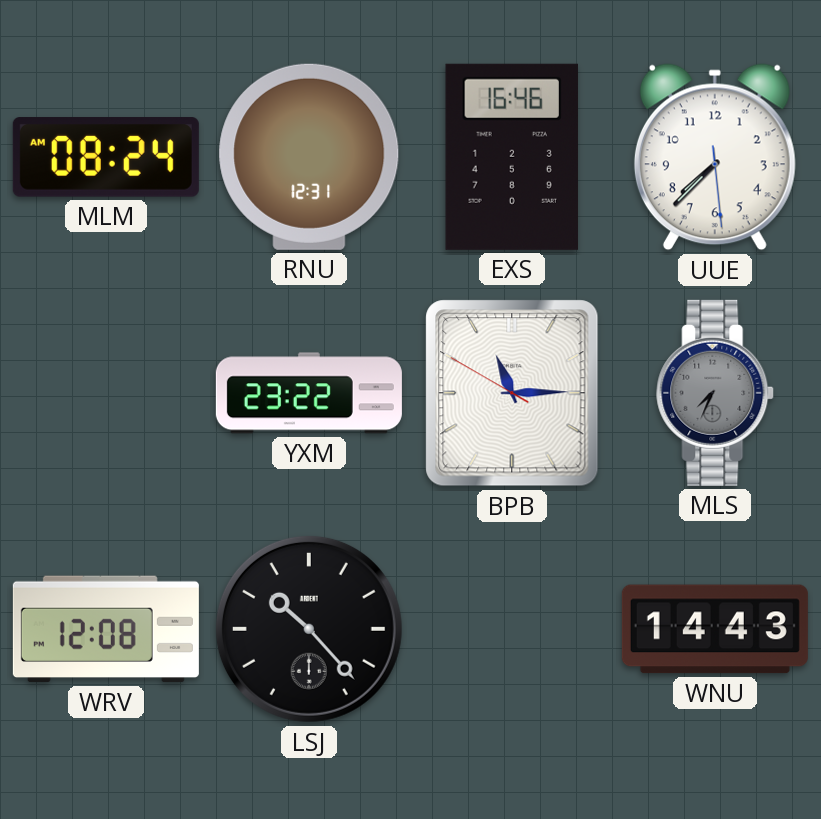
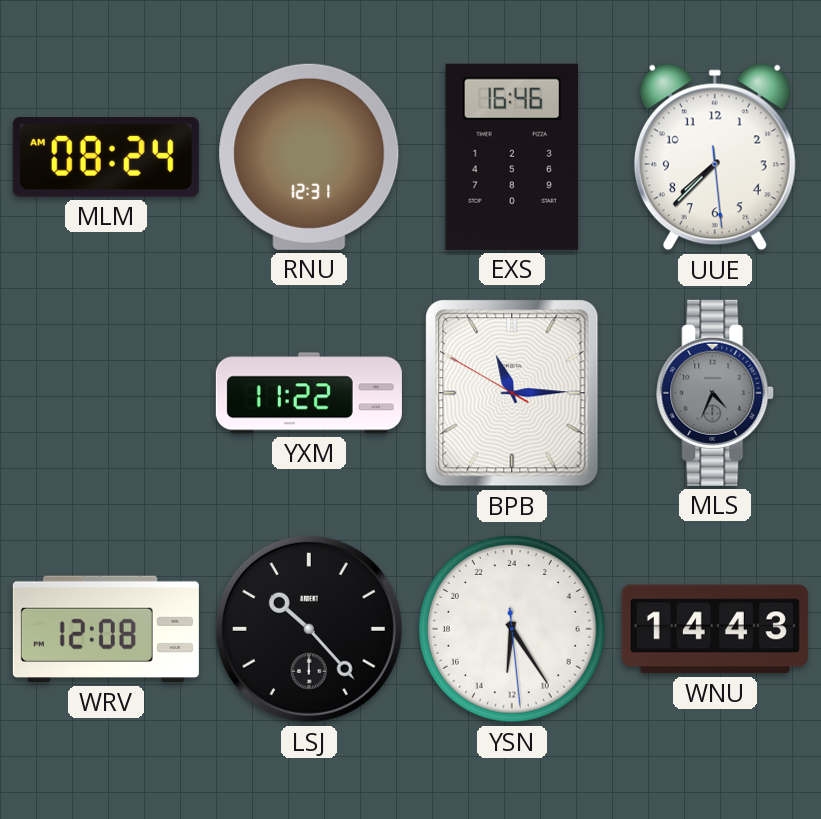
YXM: 23:22 -> 11:22
MLS: 7:34 -> 4:34
YSN: none -> 12:24
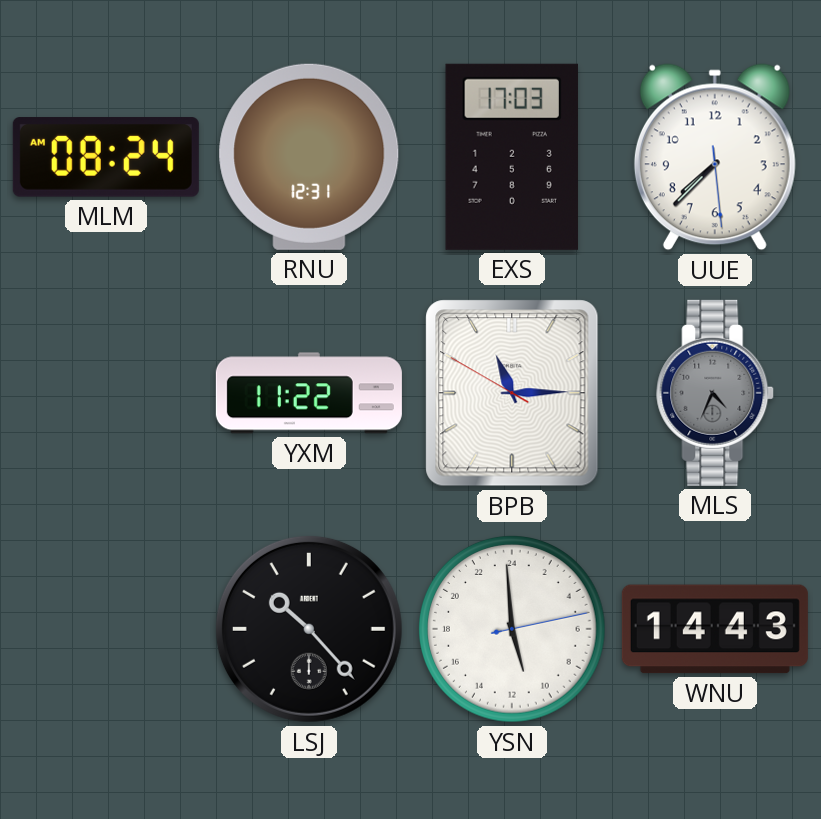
EXS: 16:46 -> 17:03
WRV: 12:08 -> none
YSN: 12:24 -> 10:59
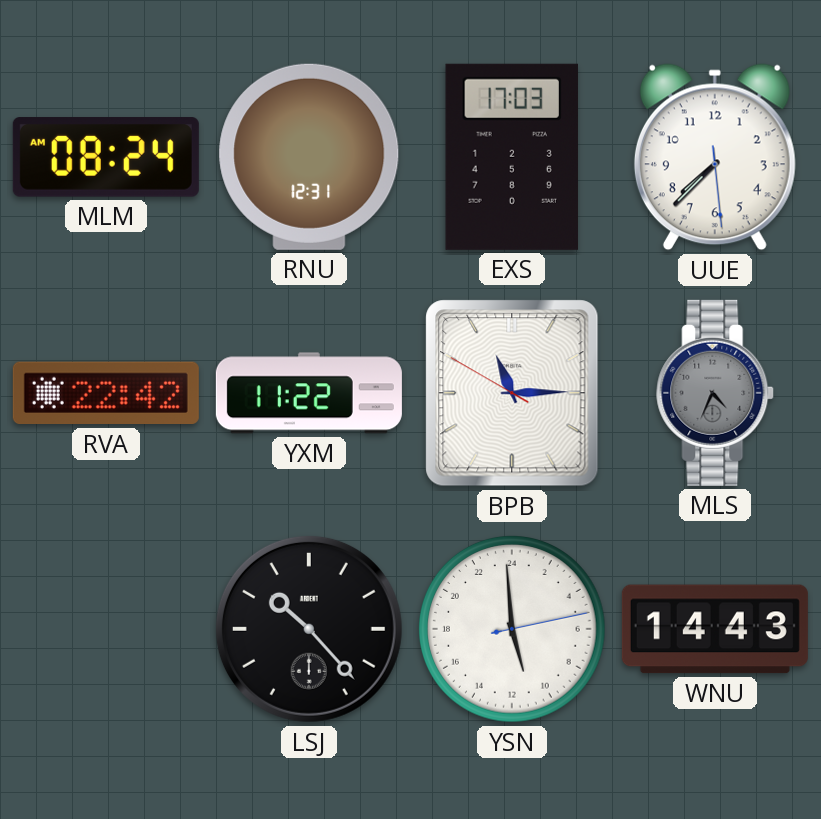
RVA: none -> 22:42
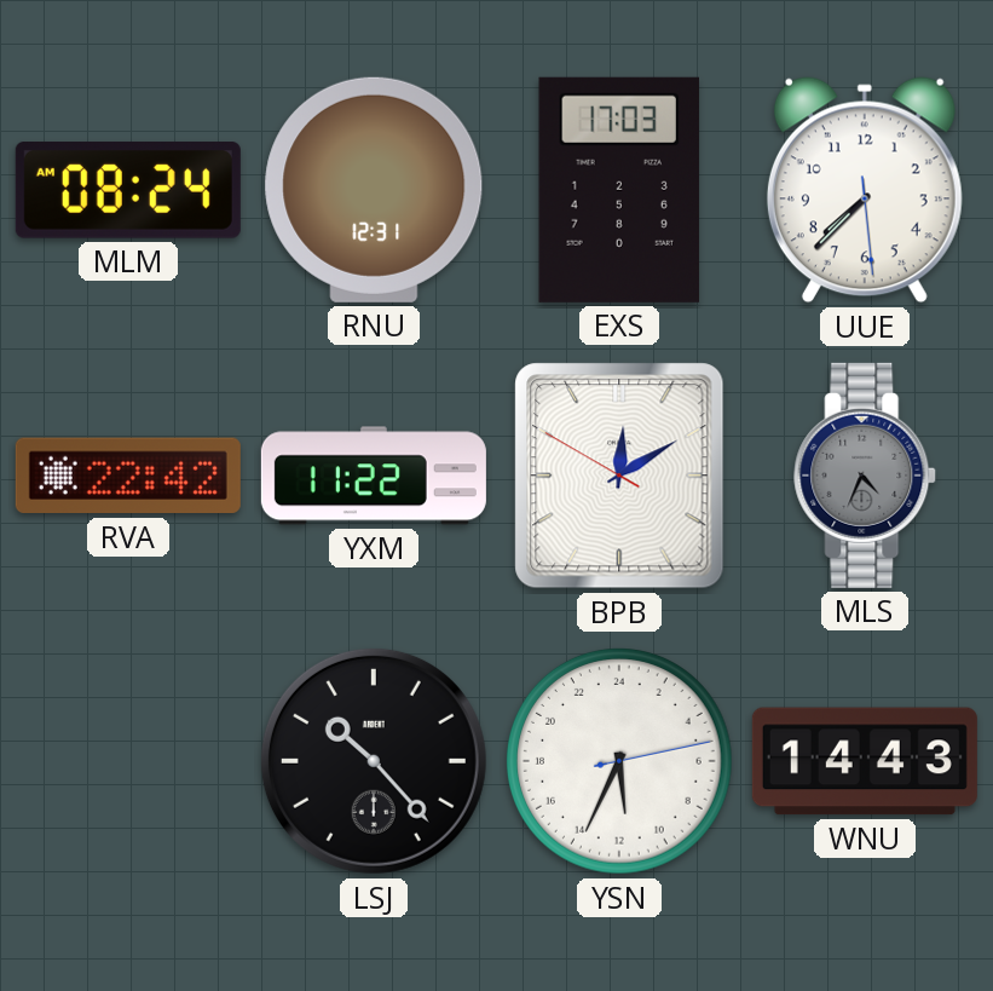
BPB: 11:14 -> 12:09
YSN: 10:59 -> 11:34
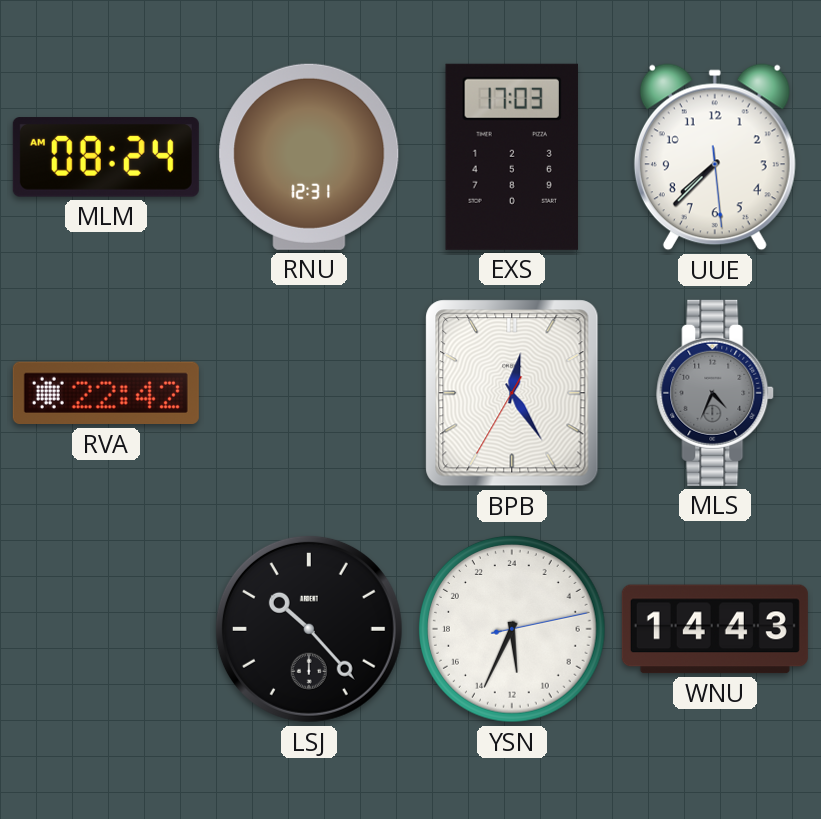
YXM: 11:22 -> none
BPB: 12:09 -> 12:24
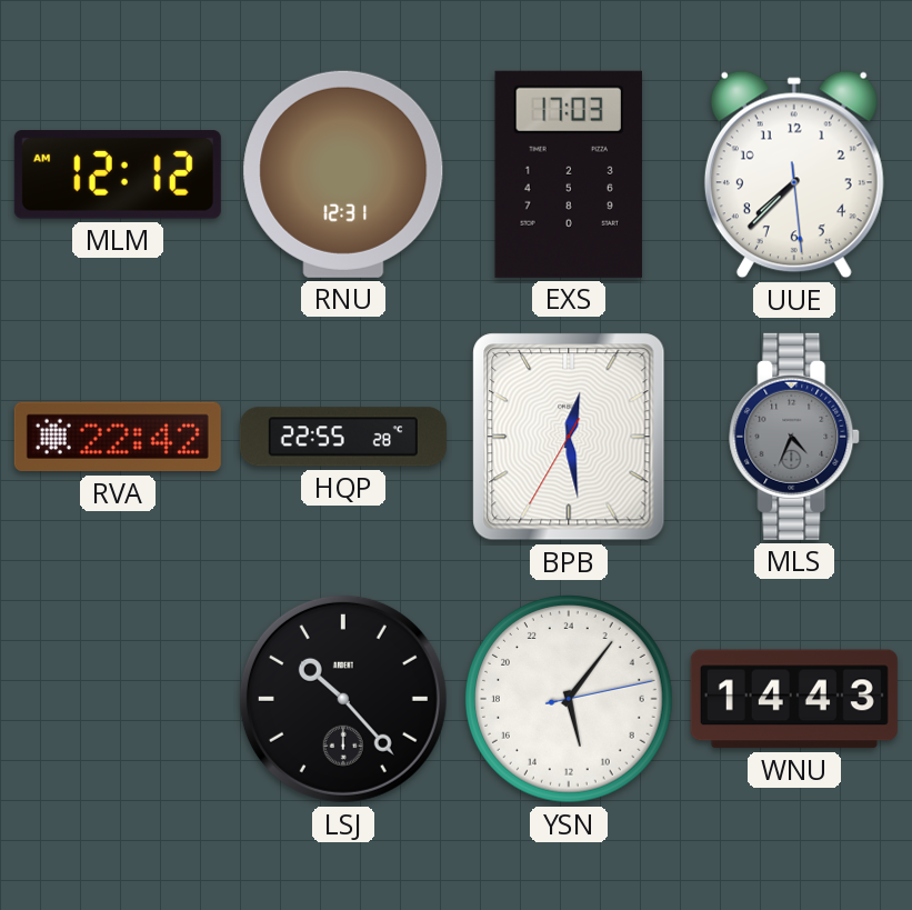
MLM: 08:24 -> 12:12
HQP: none -> 22:55
BPB: 12:24 -> 12:28
YSN: 11:34 -> 11:06
